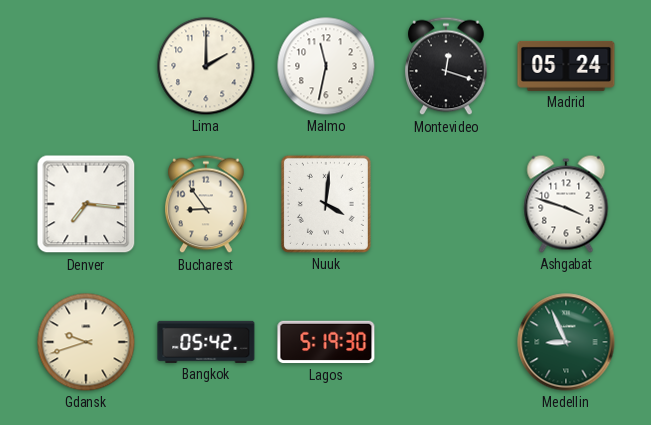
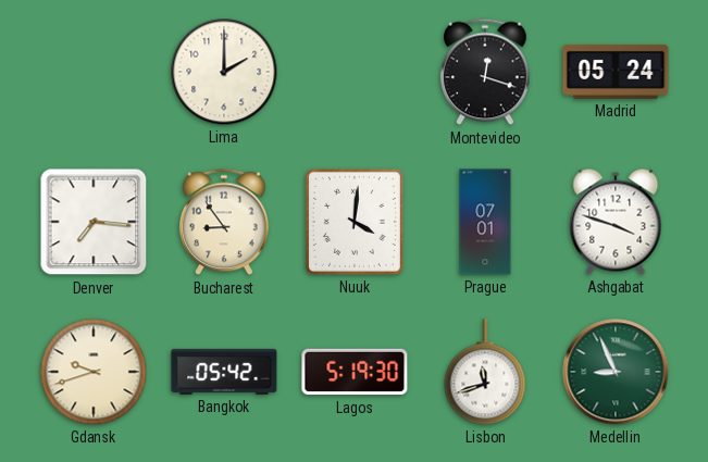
Malmo: 11:32 -> none
Prague: none -> 07:01
Lisbon: none -> 11:42
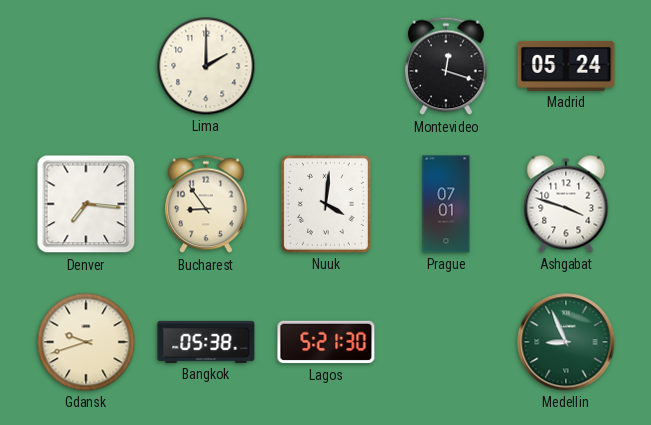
Bangkok: 05:42 -> 05:38
Lagos: 5:19 -> 5:21
Lisbon: 11:42 -> none
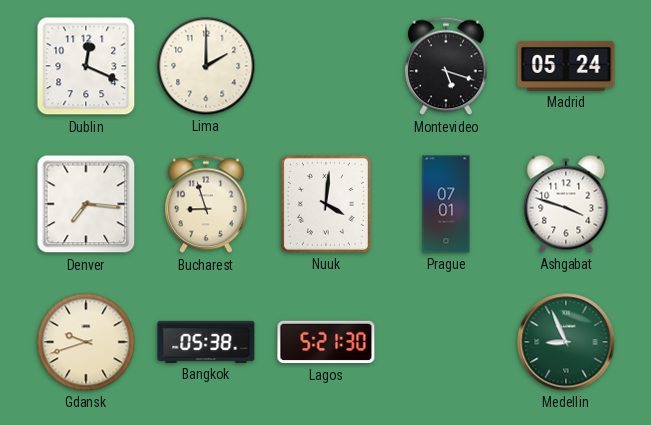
Dublin: none -> 12:19
Montevideo: 12:18 -> 5:18
Bucharest: 8:54 -> 8:57
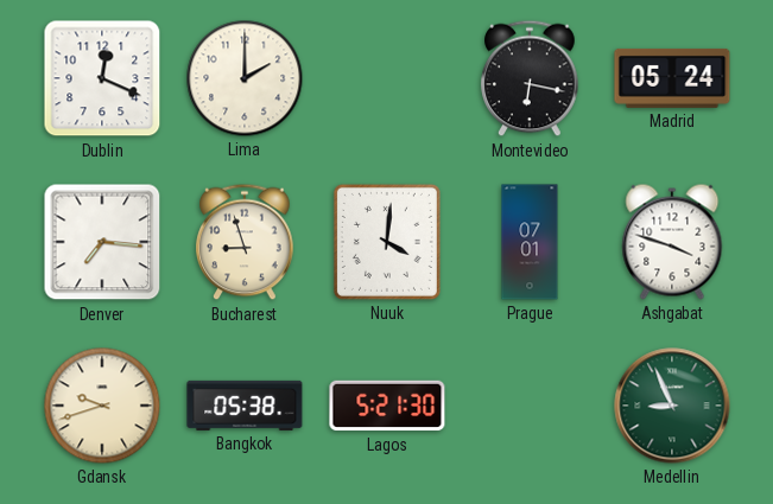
Montevideo: 5:18 -> 6:17
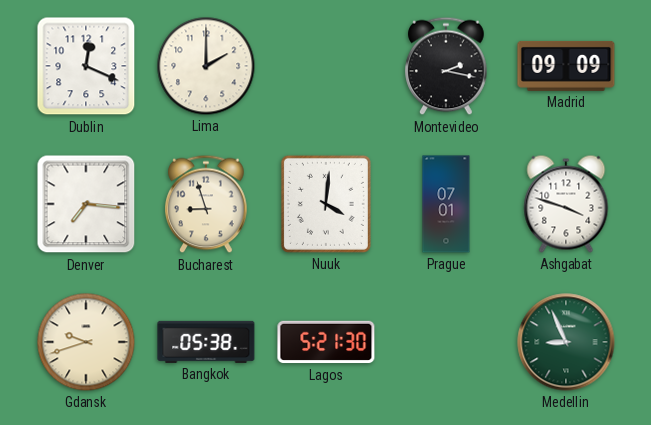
Montevideo: 6:17 -> 2:17
Madrid: 05:24 -> 09:09
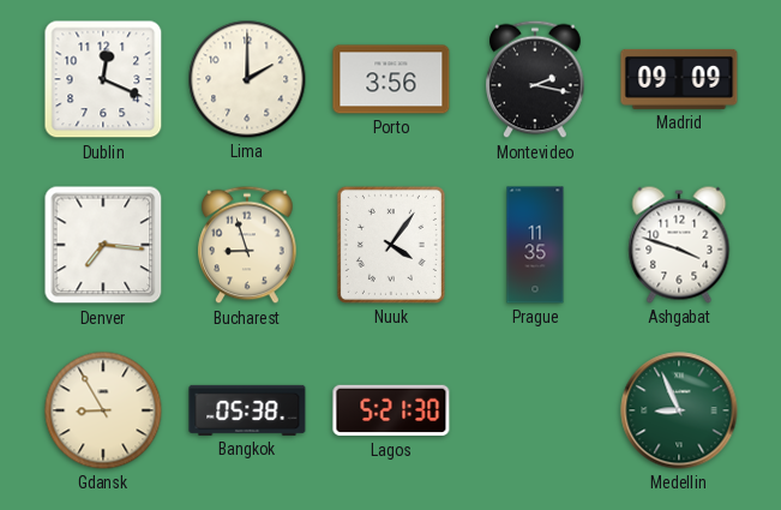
Porto: none -> 3:56
Nuuk: 4:01 -> 4:06
Prague: 07:01 -> 11:35
Gdansk: 9:42 -> 8:55
